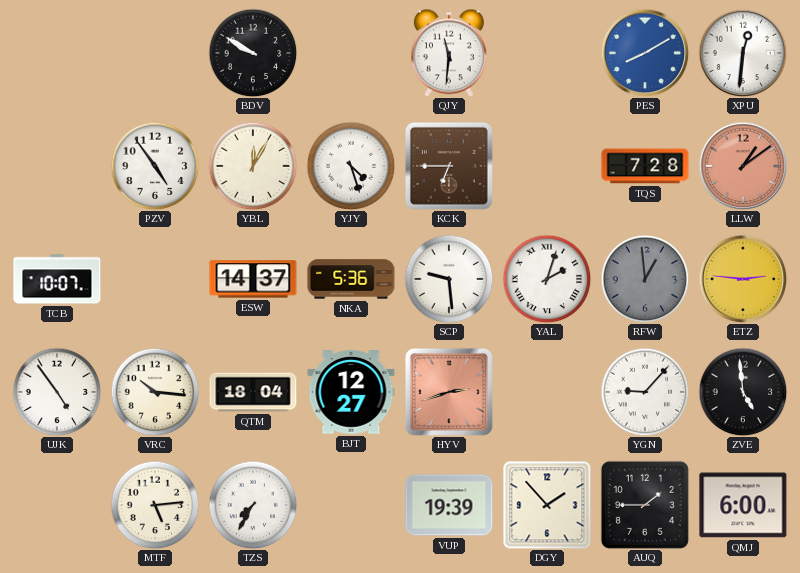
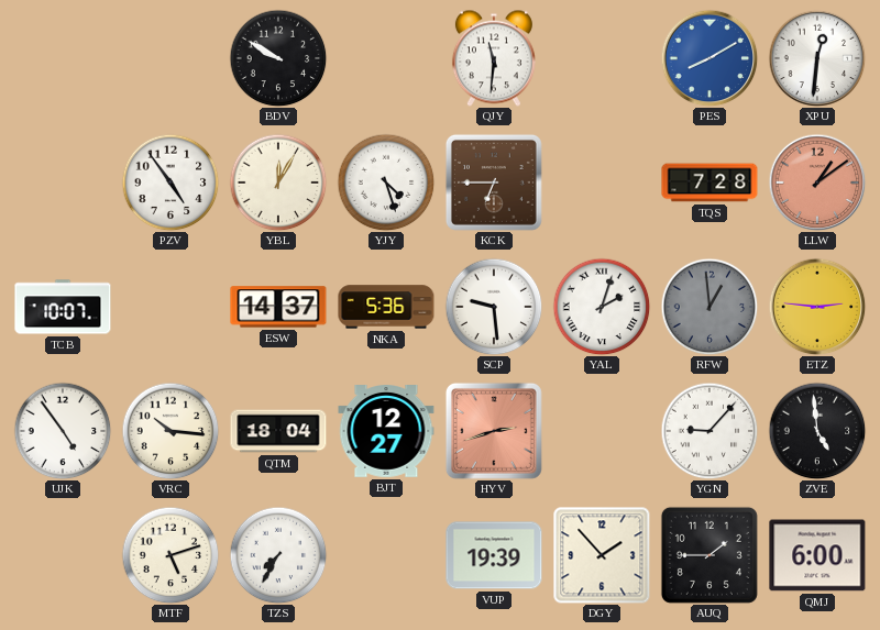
MTF: 5:14 -> 5:12
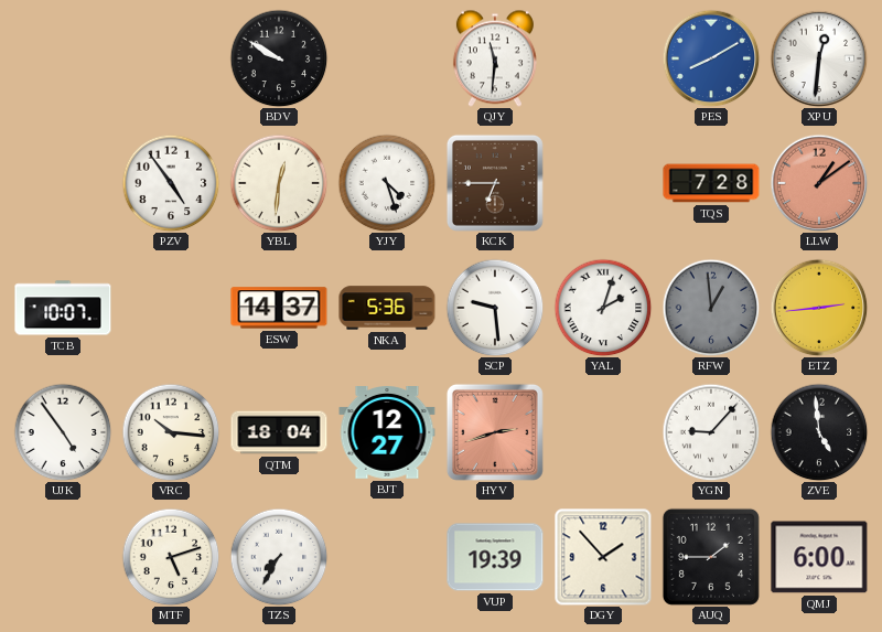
YBL: 12:05 -> 12:31
ETZ: 2:46 -> 2:44
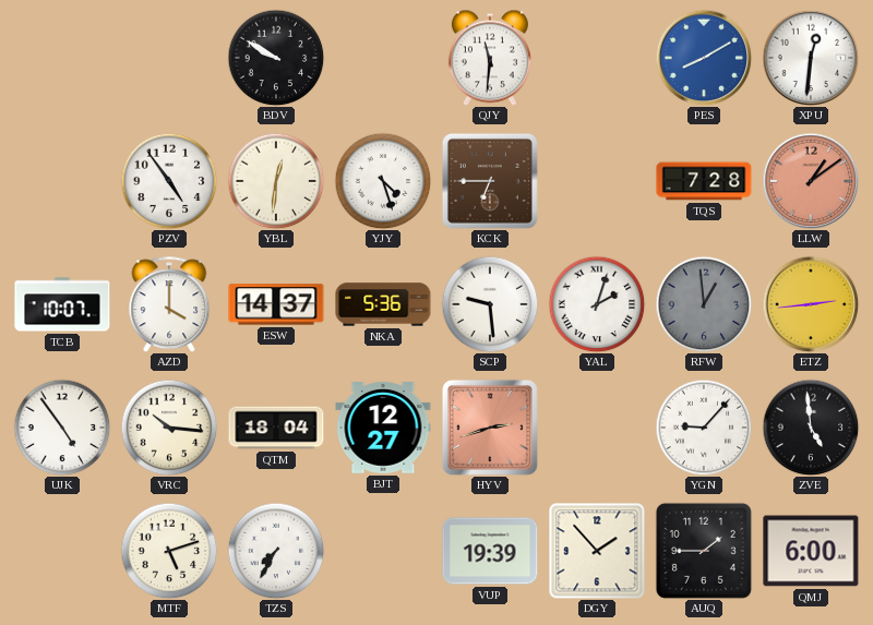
AZD: none -> 4:00
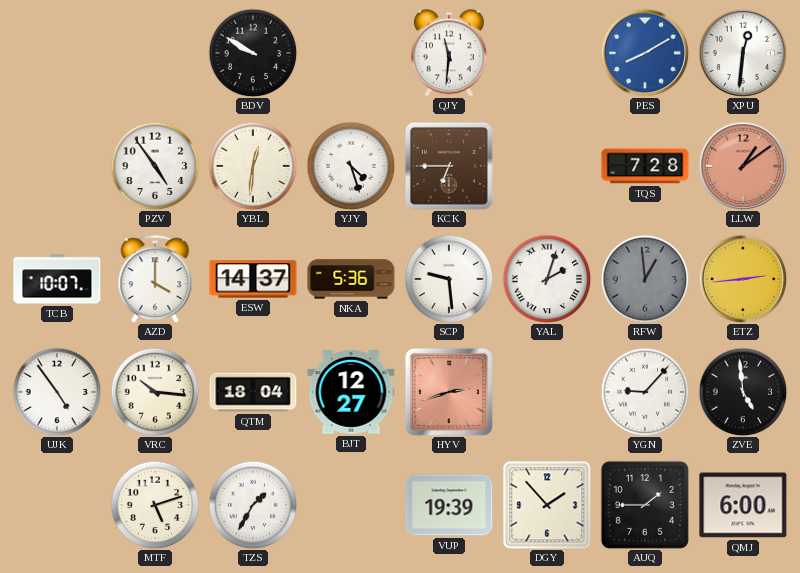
TZS: 7:35 -> 1:35
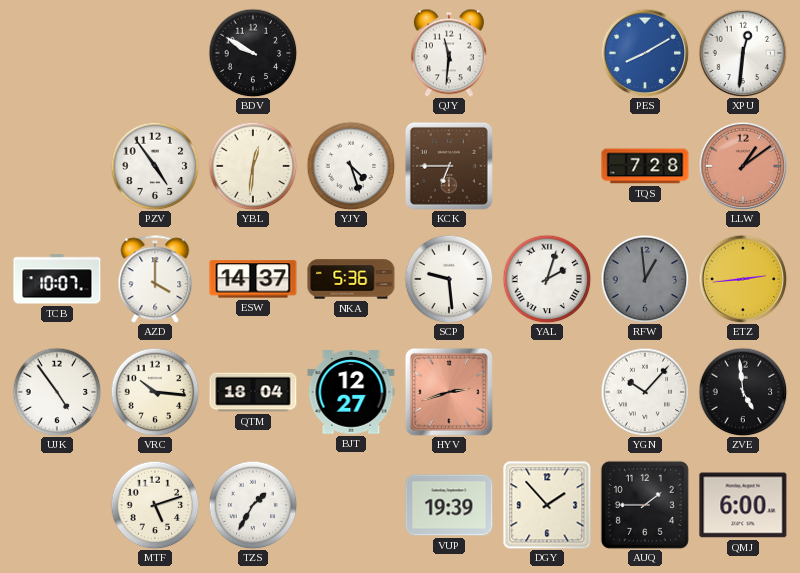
YGN: 9:07 -> 10:07
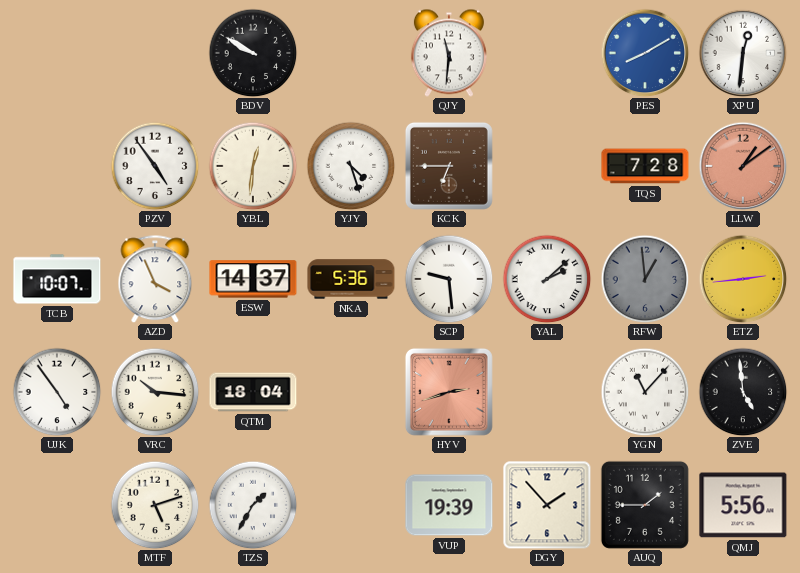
AZD: 4:00 -> 3:56
YAL: 2:03 -> 2:08
BJT: 12:27 -> none
YGN: 10:07 -> 11:07
QMJ: 6:00 -> 5:56
